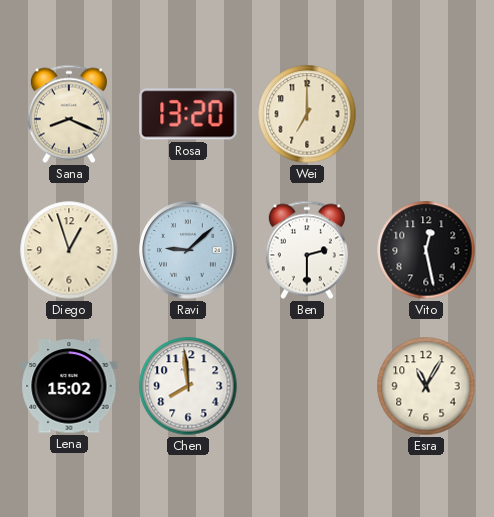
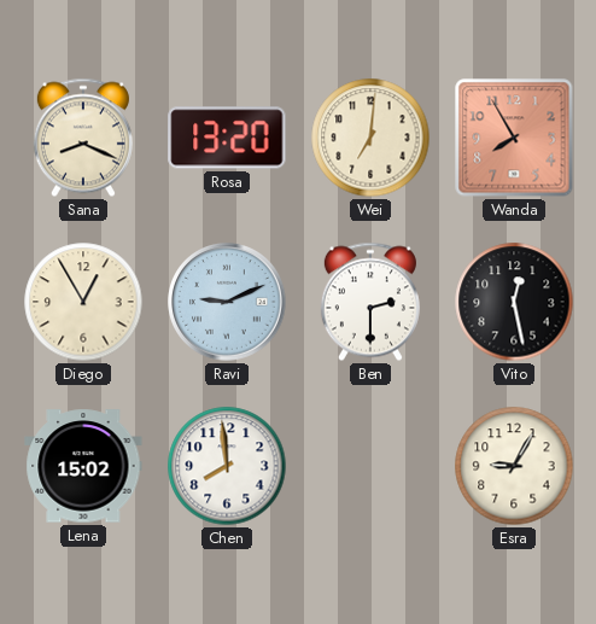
Wei: 7:00 -> 7:01
Wanda: none -> 7:55
Diego: 12:57 -> 12:55
Ravi: 9:08 -> 9:11
Esra: 11:05 -> 9:05
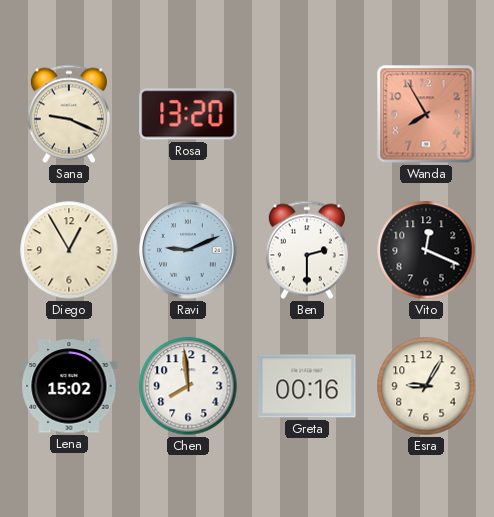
Sana: 8:19 -> 9:19
Wei: 7:01 -> none
Vito: 12:28 -> 12:19
Greta: none -> 00:16
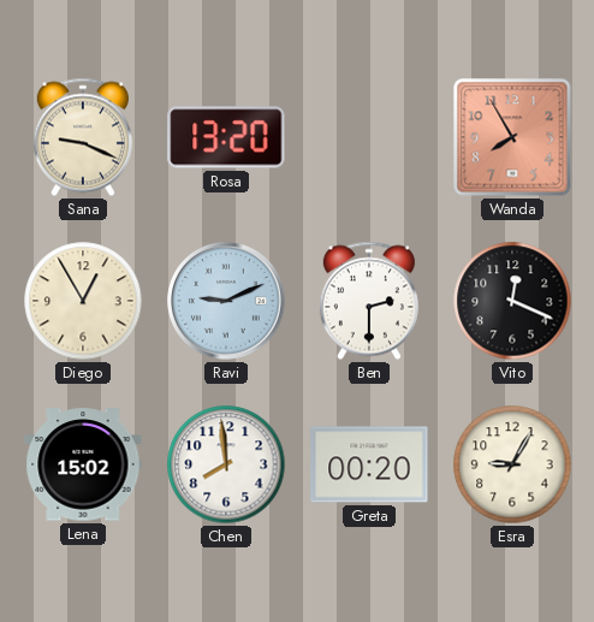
Greta: 00:16 -> 00:20
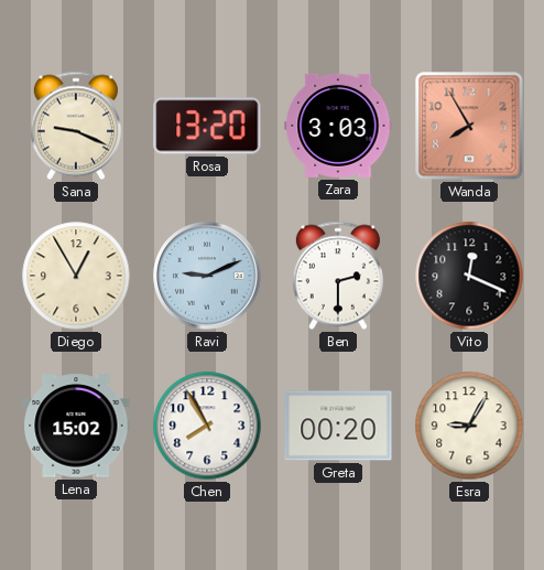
Zara: none -> 3:03
Chen: 7:59 -> 7:55
